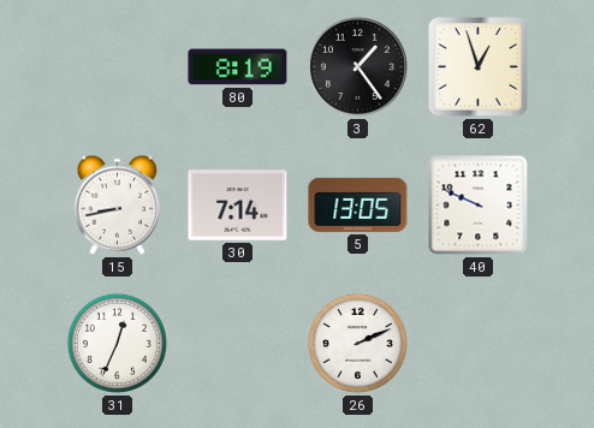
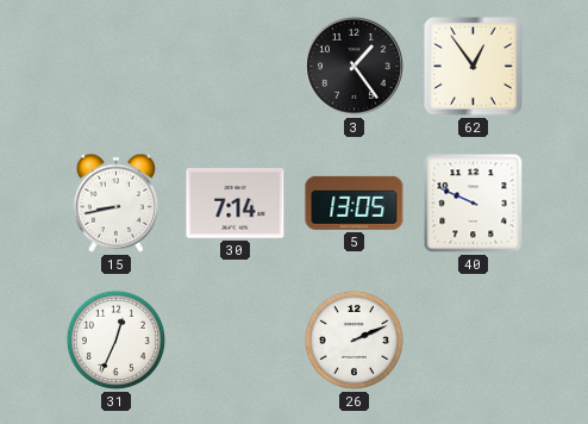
80: 8:19 -> none
62: 12:57 -> 12:54
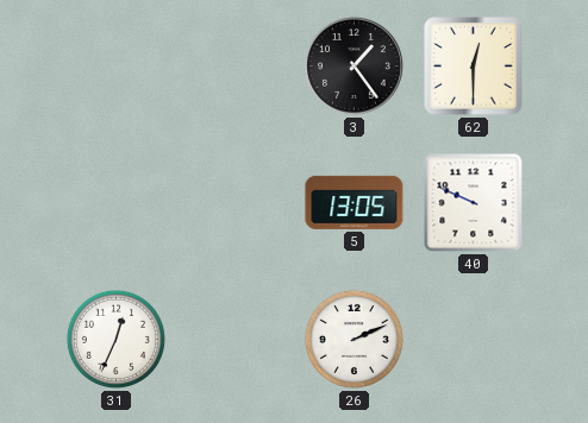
62: 12:54 -> 12:30
15: 8:43 -> none
30: 7:14 -> none
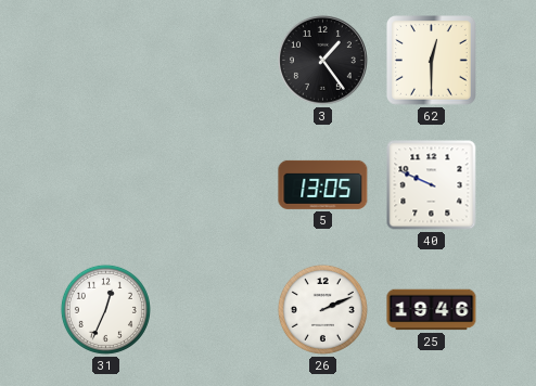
25: none -> 19:46
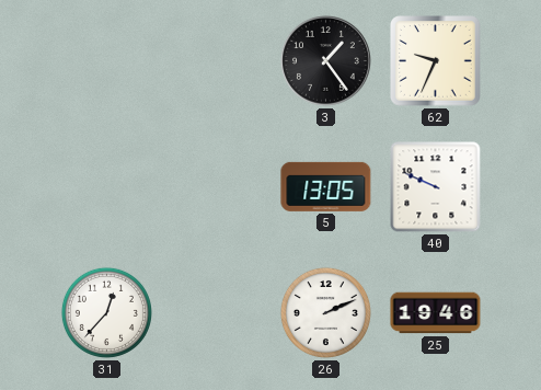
62: 12:30 -> 9:34
31: 12:34 -> 12:37
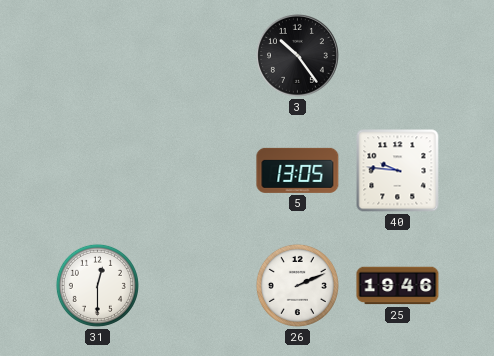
3: 1:24 -> 10:24
62: 9:34 -> none
40: 9:49 -> 9:46
31: 12:37 -> 12:30
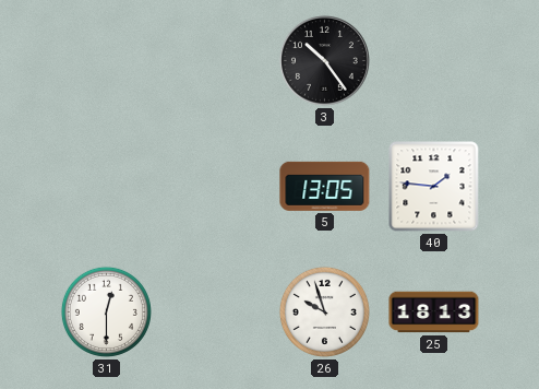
40: 9:46 -> 1:46
26: 2:11 -> 9:57
25: 19:46 -> 18:13
